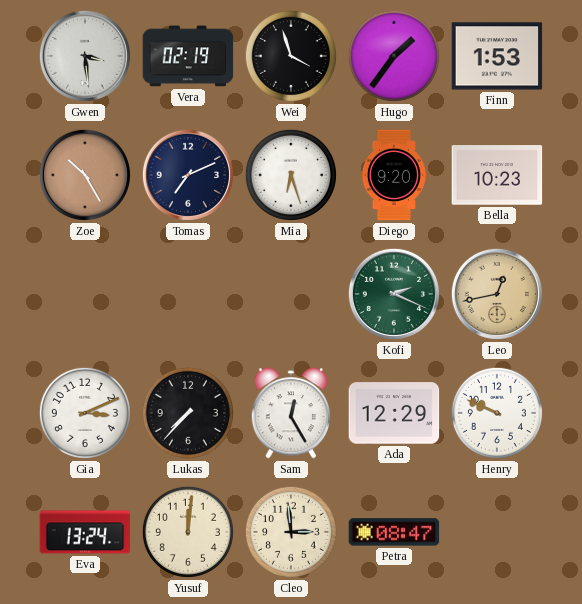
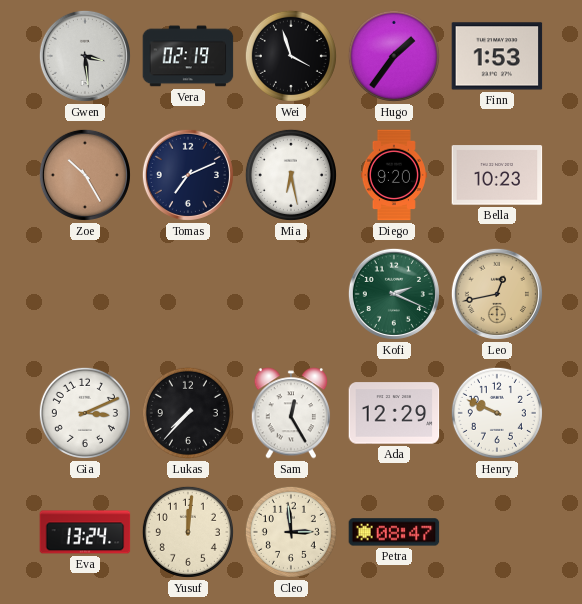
Mia: 6:27 -> 6:28
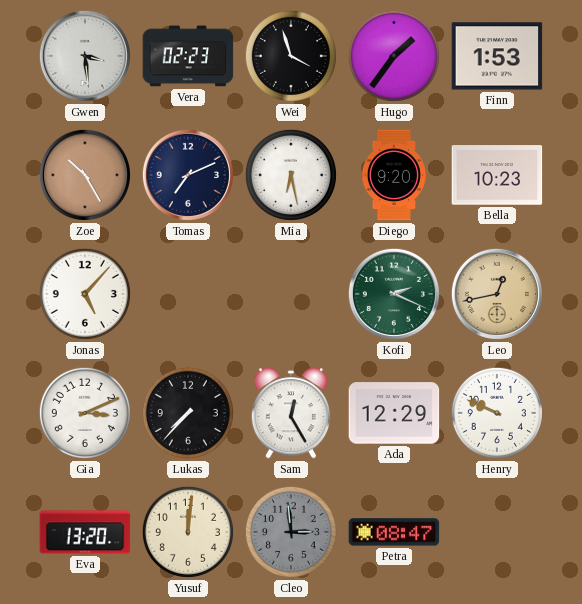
Vera: 02:19 -> 02:23
Jonas: none -> 5:07
Eva: 13:24 -> 13:20
Cleo dial: cream -> grey
